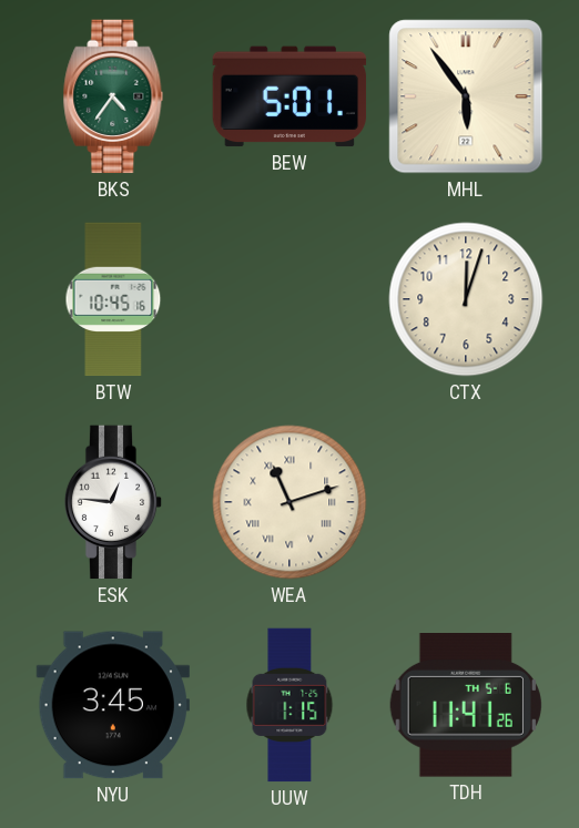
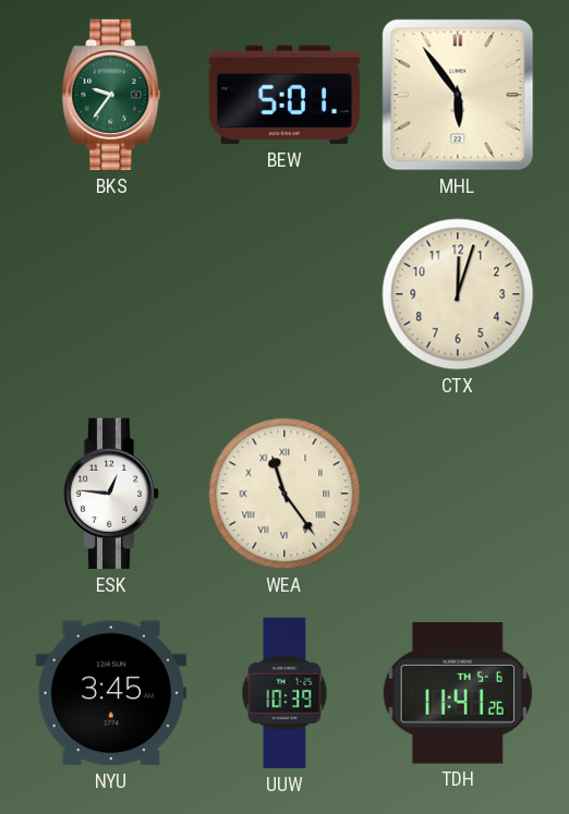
BKS: 4:36 -> 9:36
BTW: 10:45 -> none
WEA: 11:12 -> 11:24
UUW: 1:15 -> 10:39
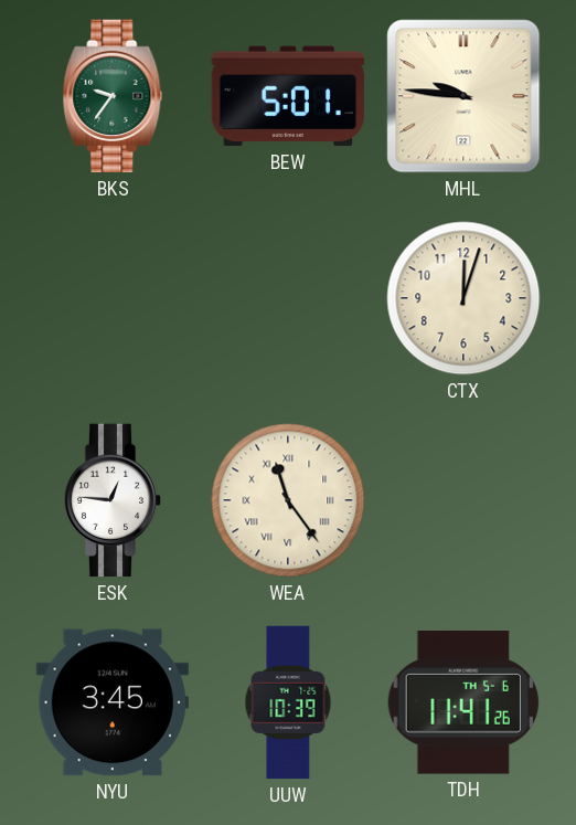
MHL: 5:54 -> 9:46
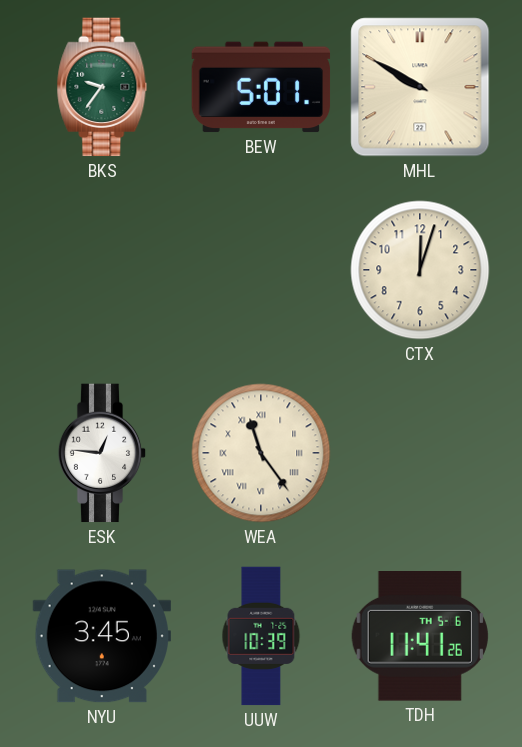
MHL: 9:46 -> 9:50
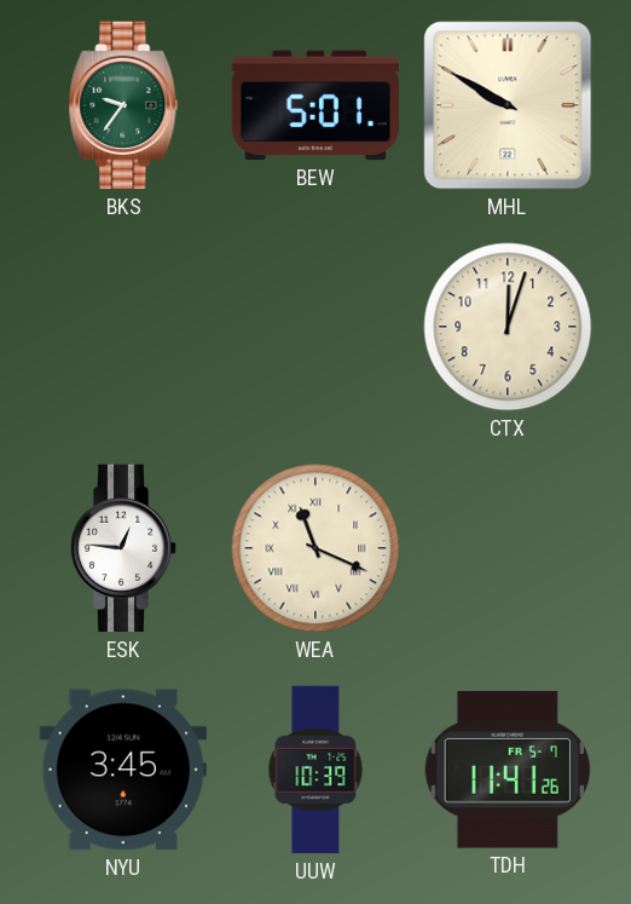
WEA: 11:24 -> 11:19
TDH date: TH 5-6 -> FR 5-7
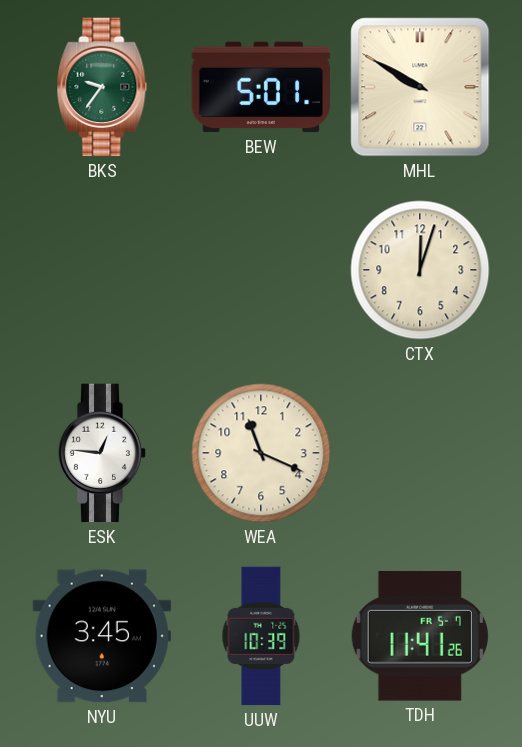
WEA numerals: Roman -> Arabic
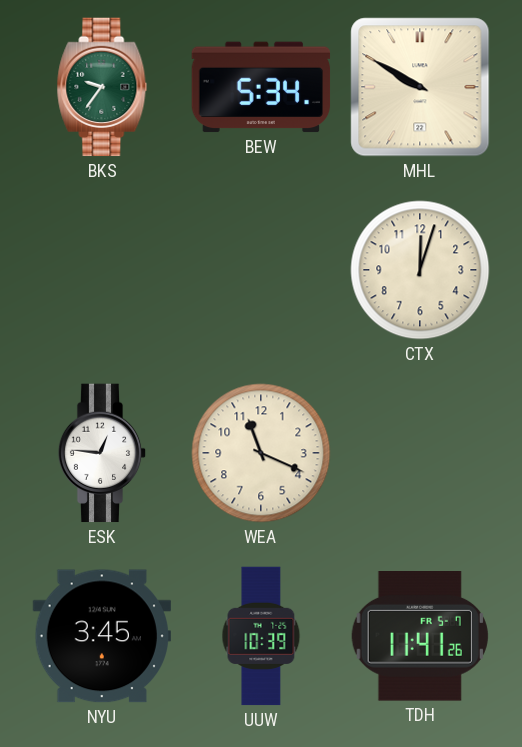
BEW: 5:01 -> 5:34
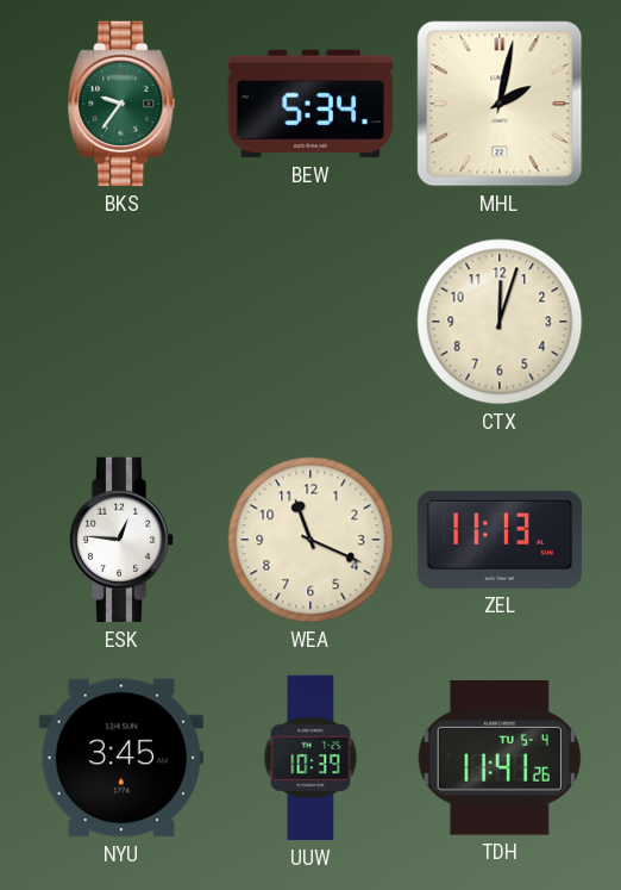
MHL: 9:50 -> 2:02
ZEL: none -> 11:13
TDH date: FR 5-7 -> TU 5-4
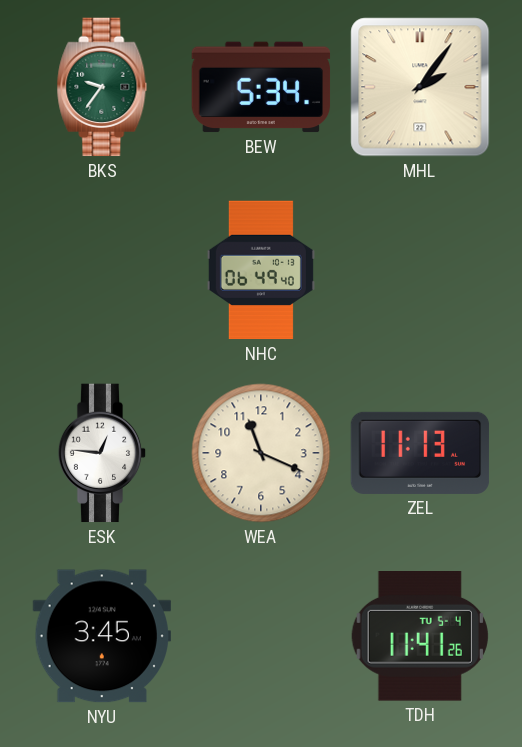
MHL: 2:02 -> 2:06
NHC: none -> 06:49
CTX: 12:03 -> none
UUW: 10:39 -> none
